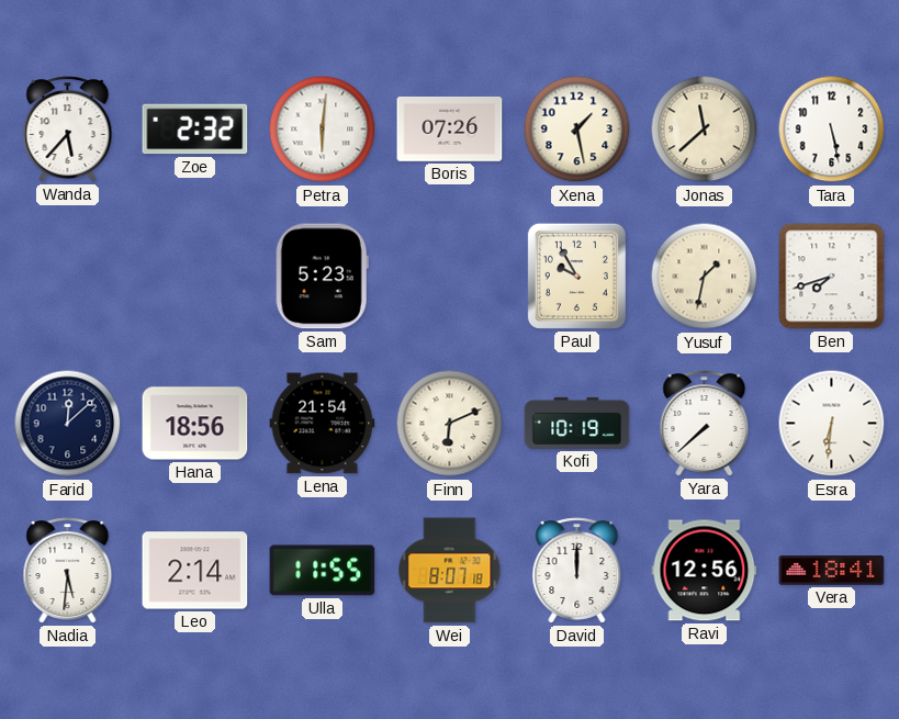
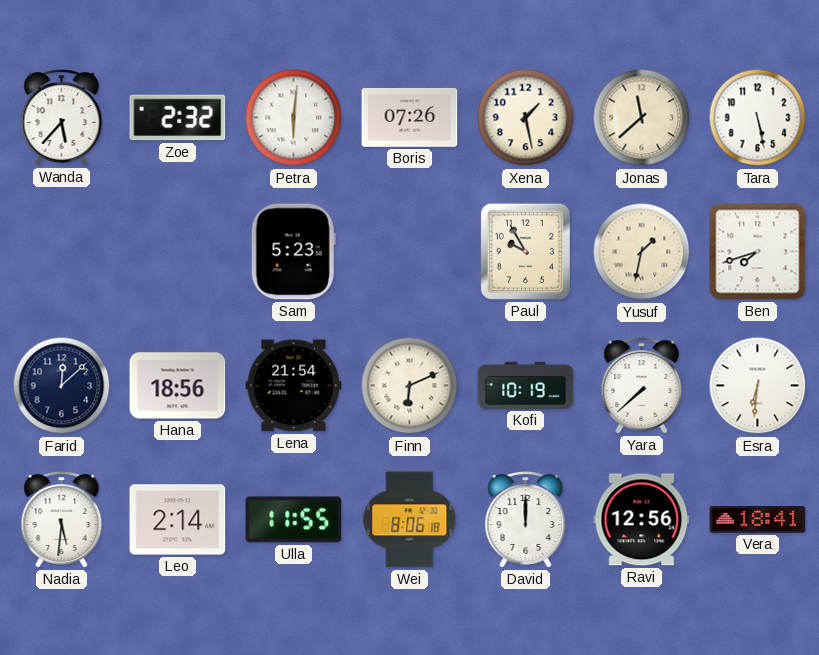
Wei: 8:07 -> 8:06
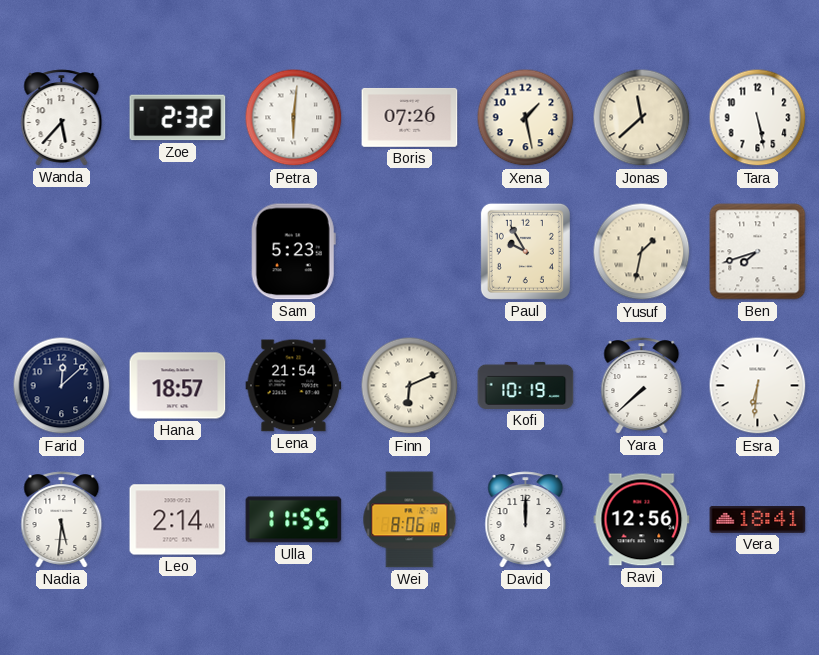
Hana: 18:56 -> 18:57
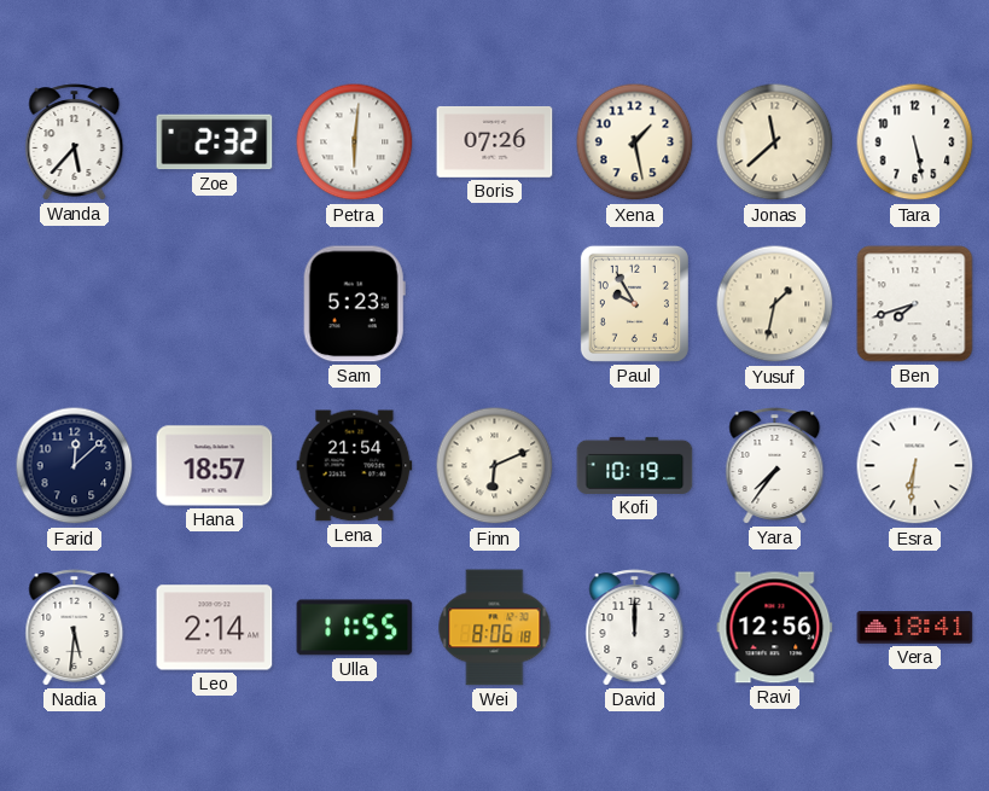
Yara: 7:38 -> 7:36
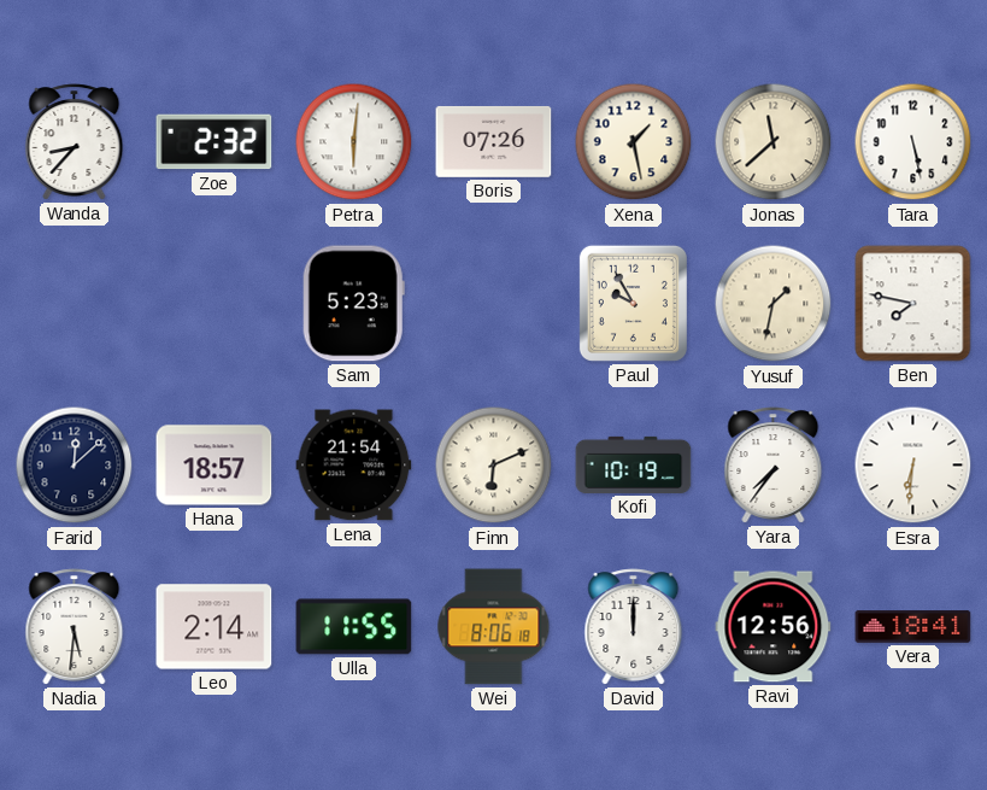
Wanda: 5:37 -> 8:37
Ben: 7:42 -> 7:47
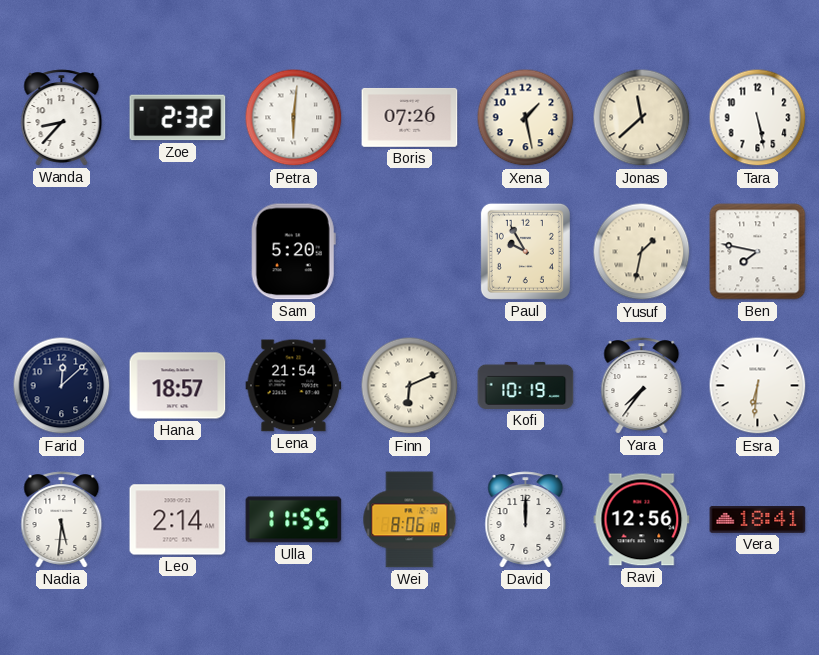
Sam: 5:23 -> 5:20
